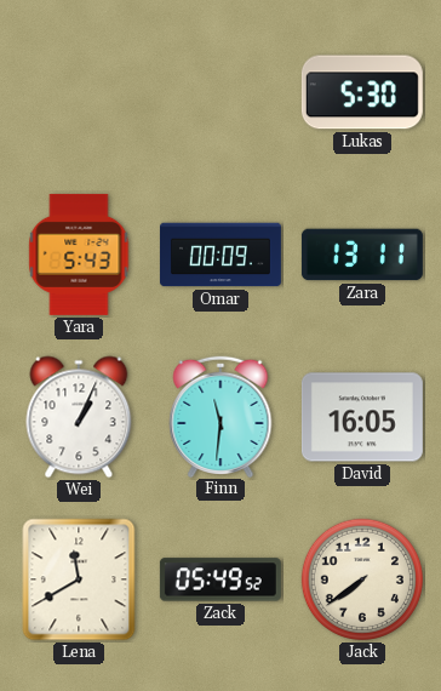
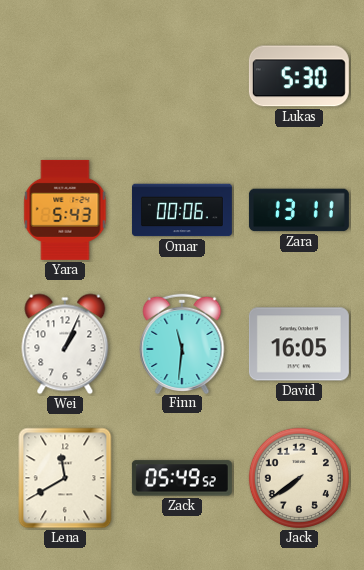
Omar: 00:09 -> 00:06
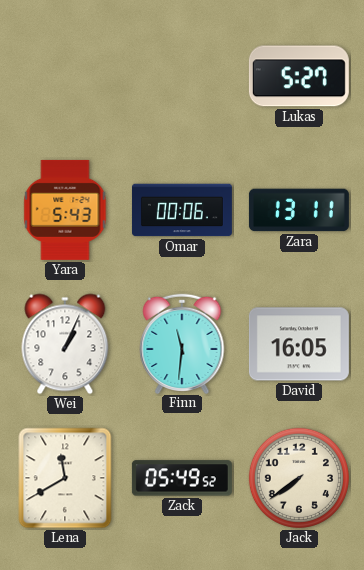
Lukas: 5:30 -> 5:27
